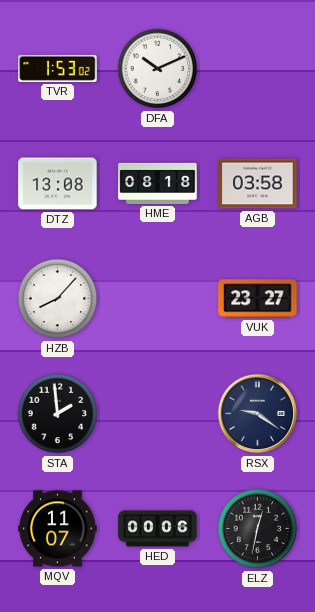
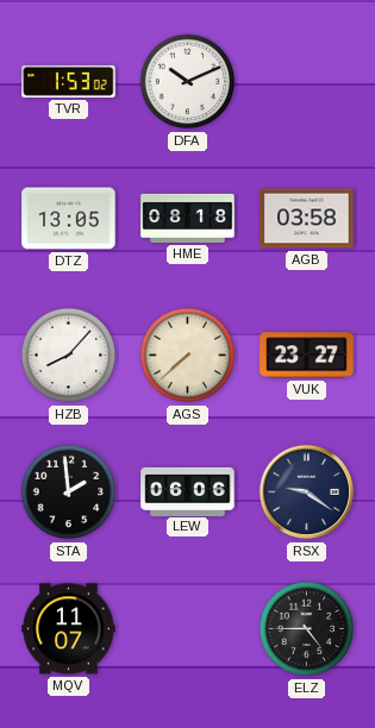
DTZ: 13:08 -> 13:05
AGS: none -> 7:38
LEW: none -> 06:06
HED: 00:06 -> none
ELZ: 12:32 -> 4:45
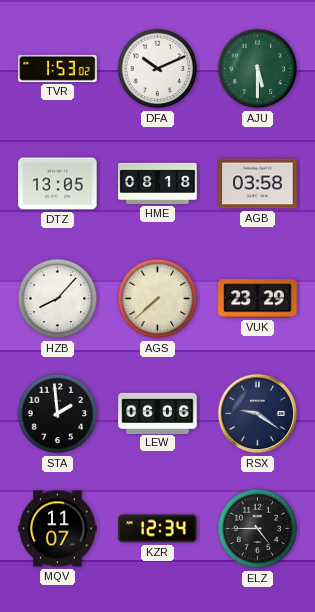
AJU: none -> 5:30
VUK: 23:27 -> 23:29
KZR: none -> 12:34
